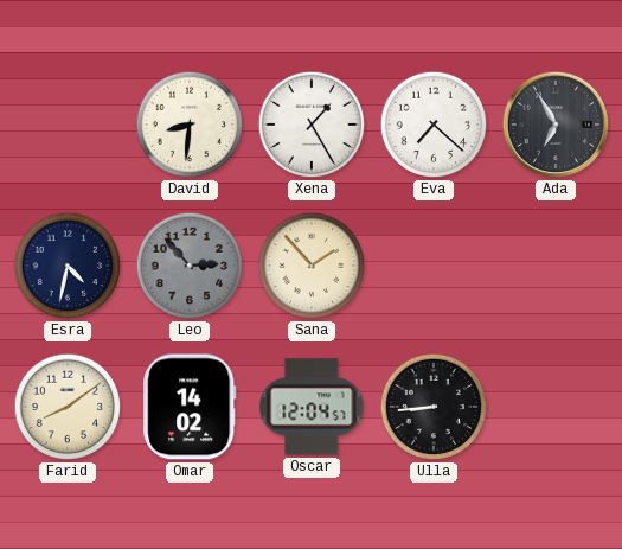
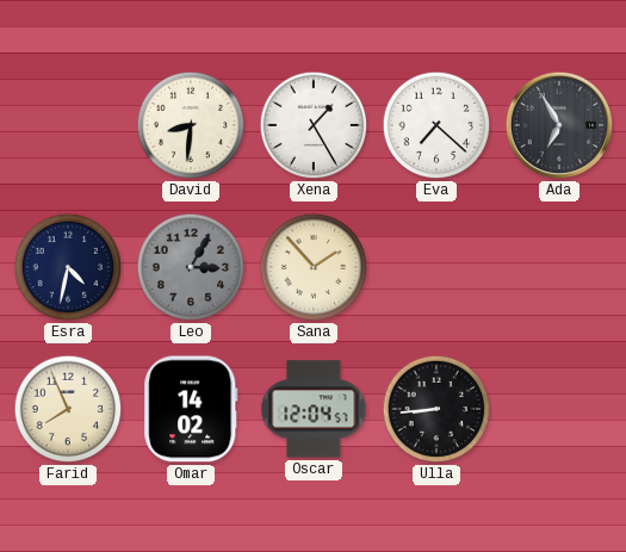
Leo: 2:53 -> 3:05
Farid: 8:09 -> 7:56
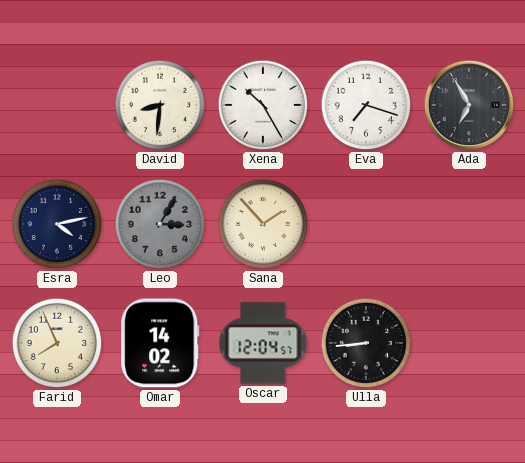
Xena: 1:25 -> 10:25
Eva: 7:22 -> 7:18
Esra: 4:32 -> 4:13
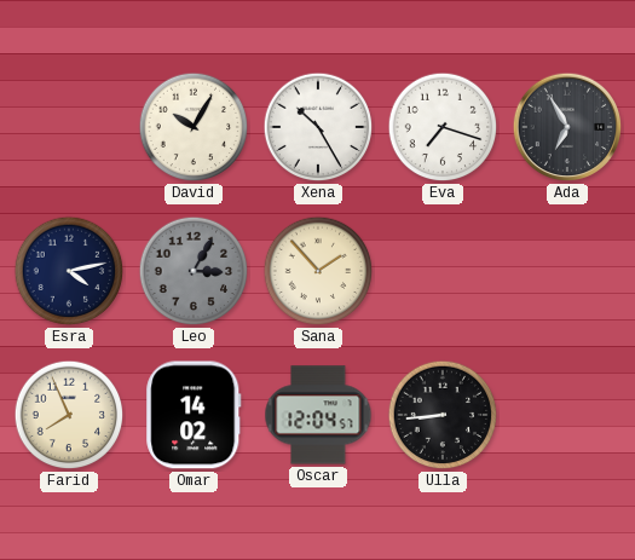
David: 8:31 -> 10:05
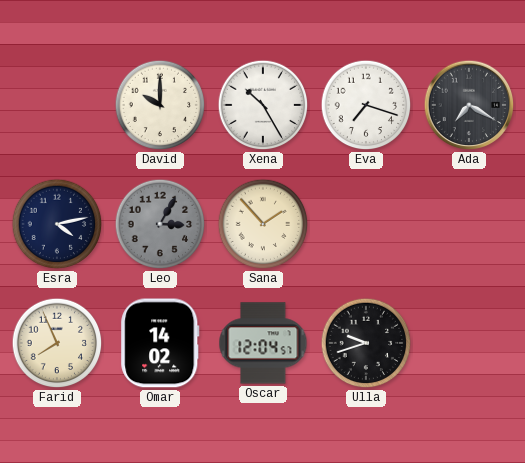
David: 10:05 -> 10:00
Ada: 6:55 -> 7:20
Ulla: 8:44 -> 9:42
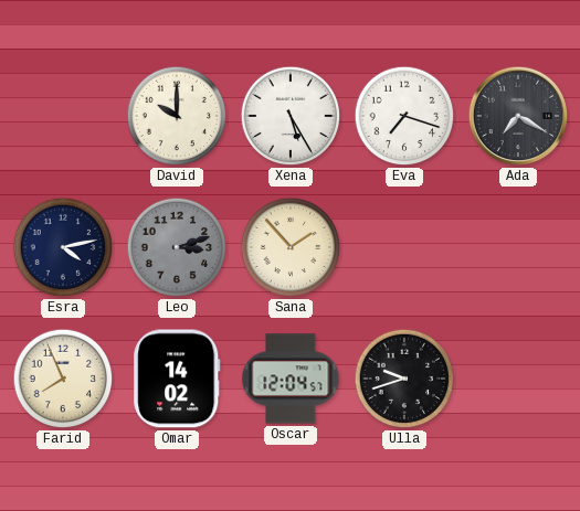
Xena: 10:25 -> 5:25
Leo: 3:05 -> 3:12
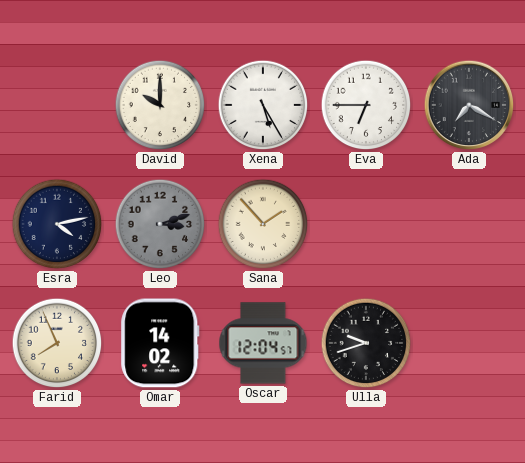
Eva: 7:18 -> 6:45
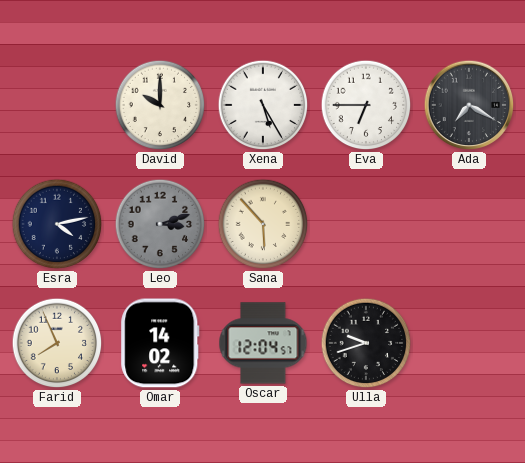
Sana: 1:53 -> 5:53
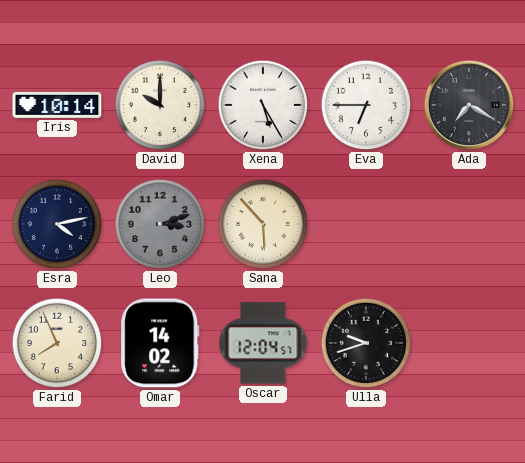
Iris: none -> 10:14
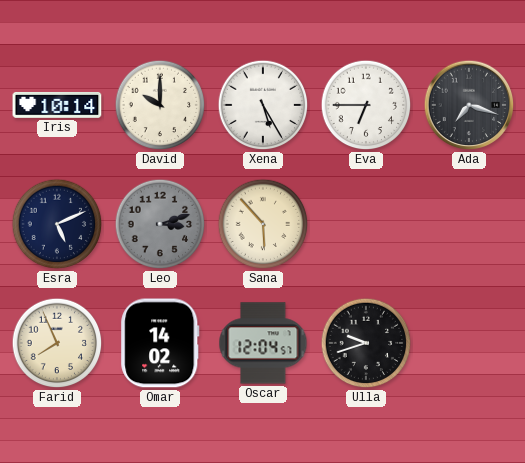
Ada: 7:20 -> 7:18
Esra: 4:13 -> 5:11
